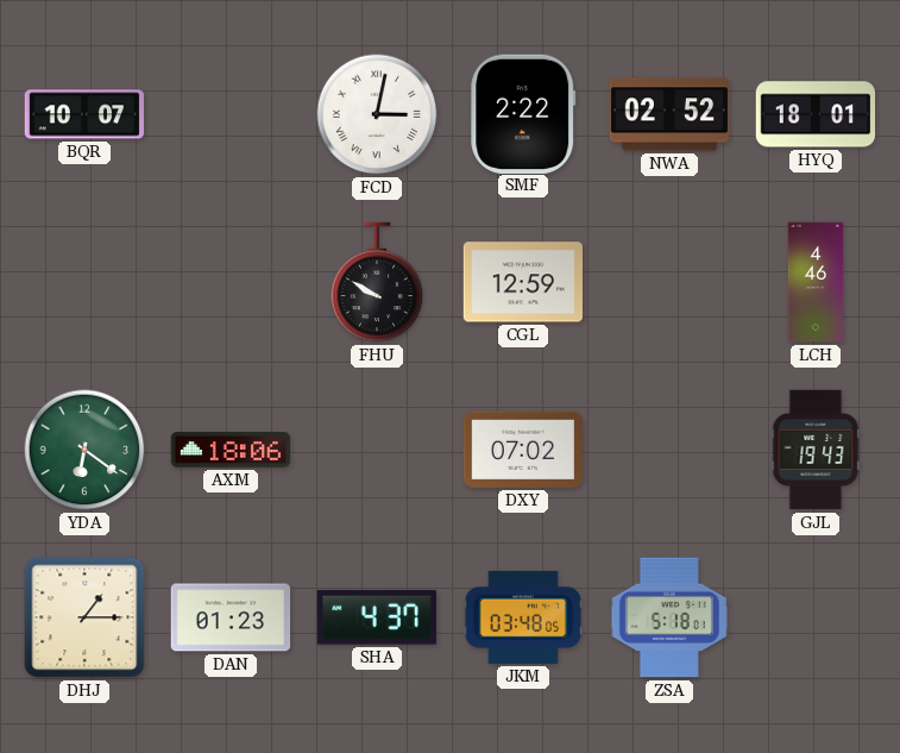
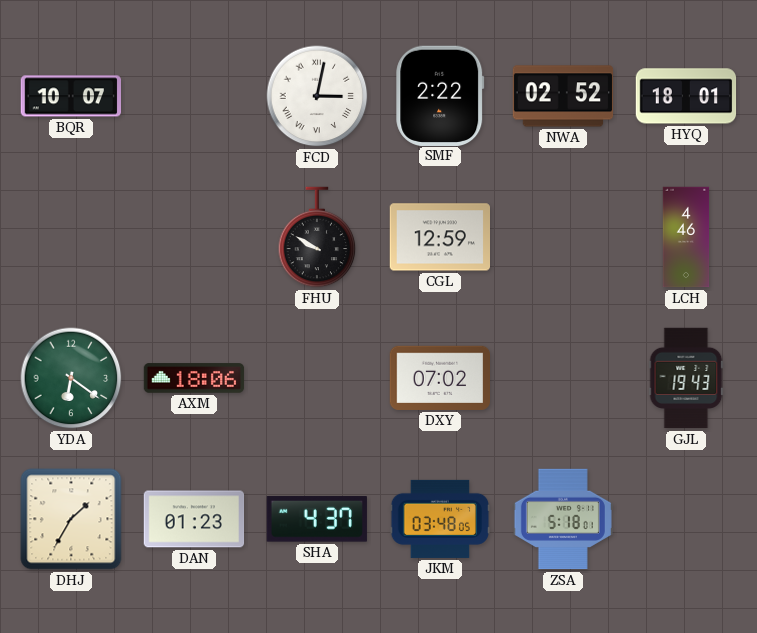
DHJ: 1:15 -> 1:35
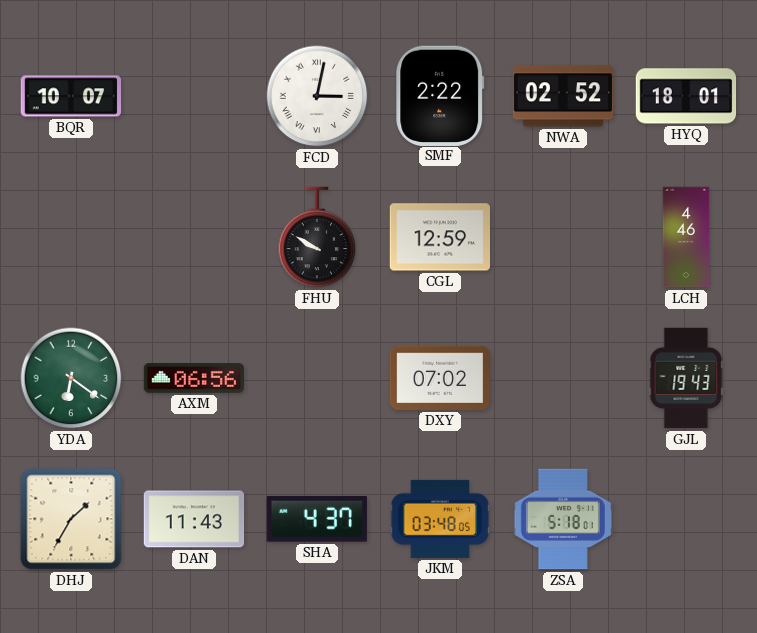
AXM: 18:06 -> 06:56
DAN: 01:23 -> 11:43
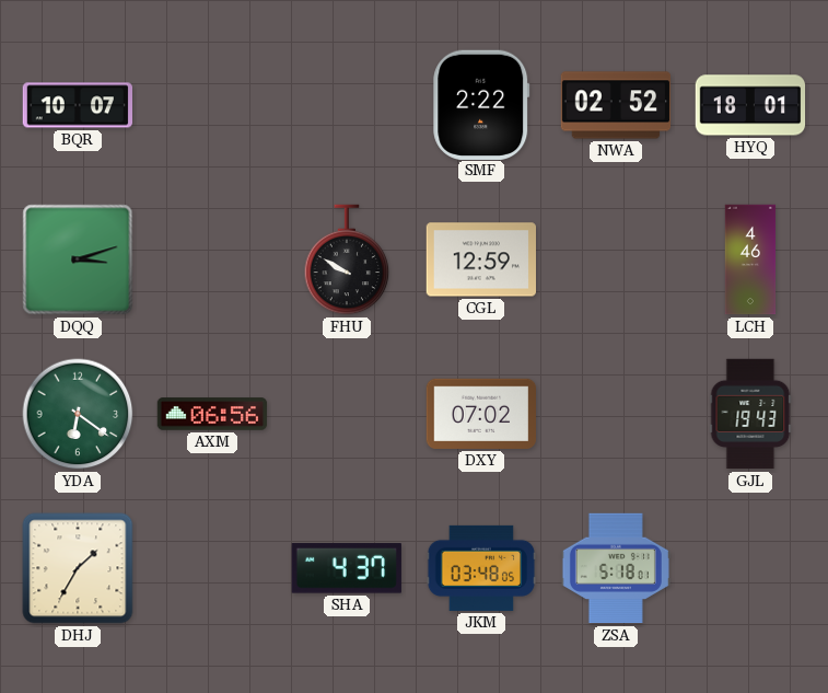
FCD: 3:02 -> none
DQQ: none -> 3:12
DAN: 11:43 -> none
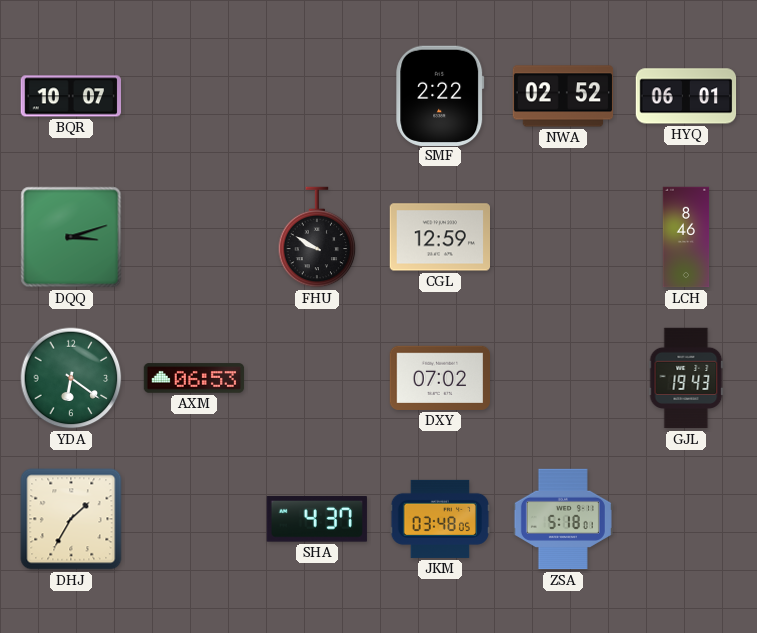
HYQ: 18:01 -> 06:01
LCH: 4:46 -> 8:46
AXM: 06:56 -> 06:53
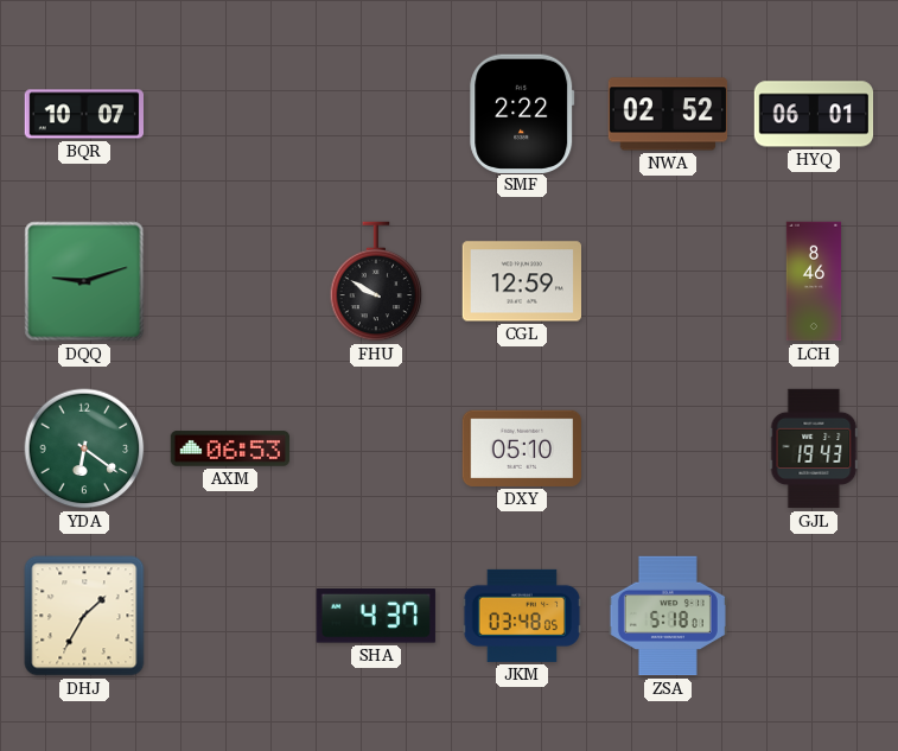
DQQ: 3:12 -> 9:12
DXY: 07:02 -> 05:10
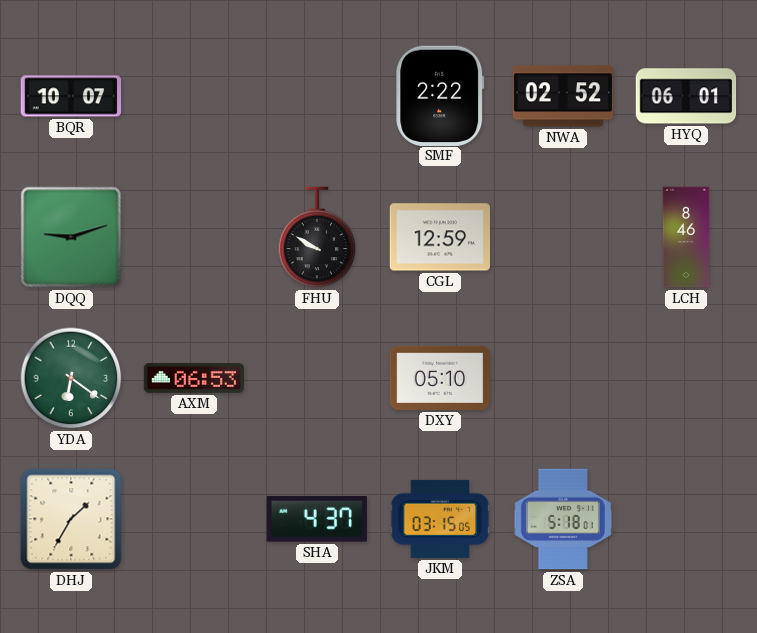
GJL: 19:43 -> none
JKM: 03:48 -> 03:15
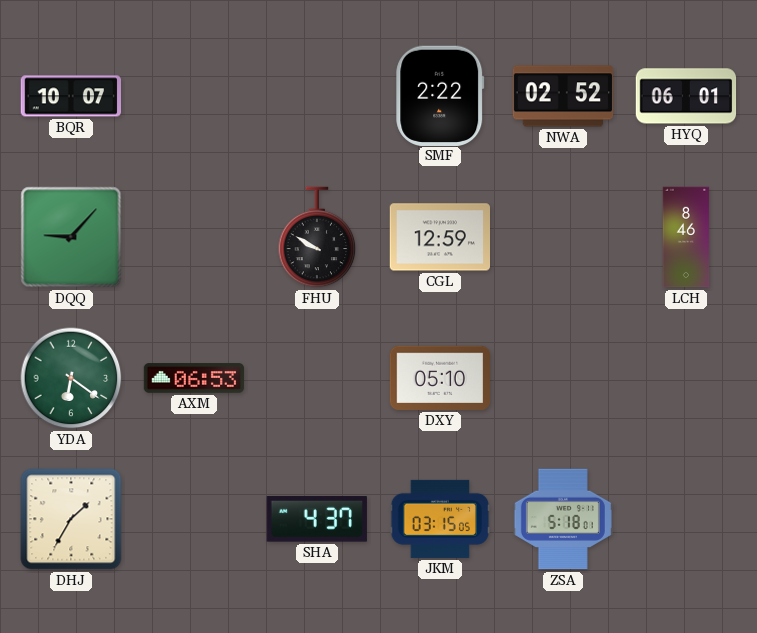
DQQ: 9:12 -> 9:07
